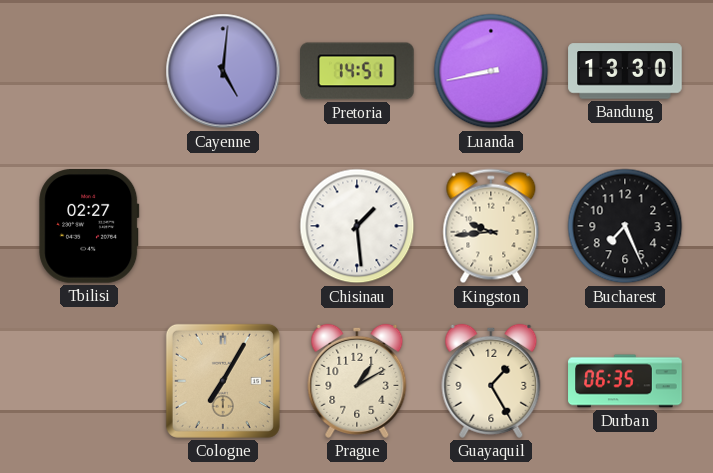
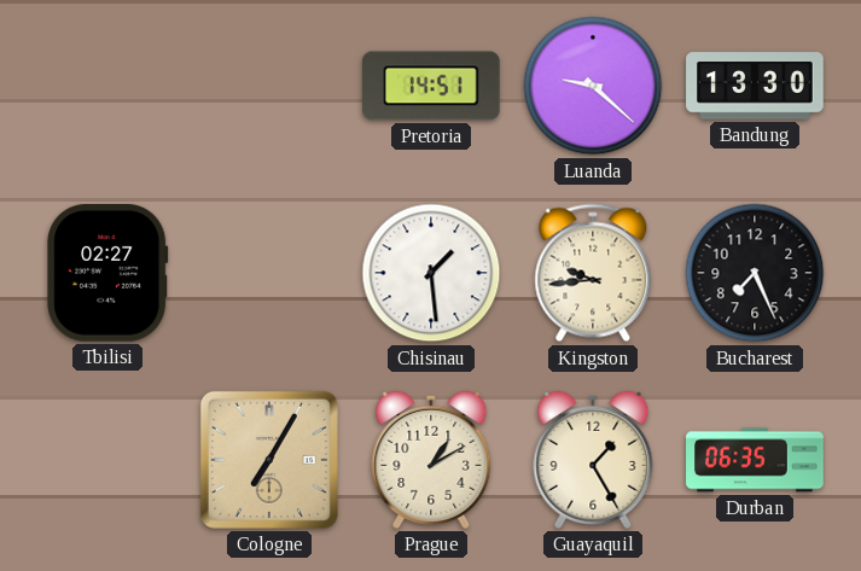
Cayenne: 5:01 -> none
Luanda: 8:43 -> 9:22
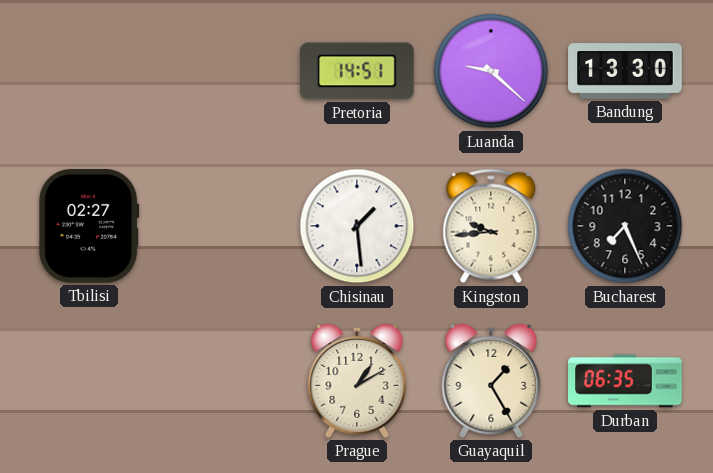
Cologne: 7:05 -> none
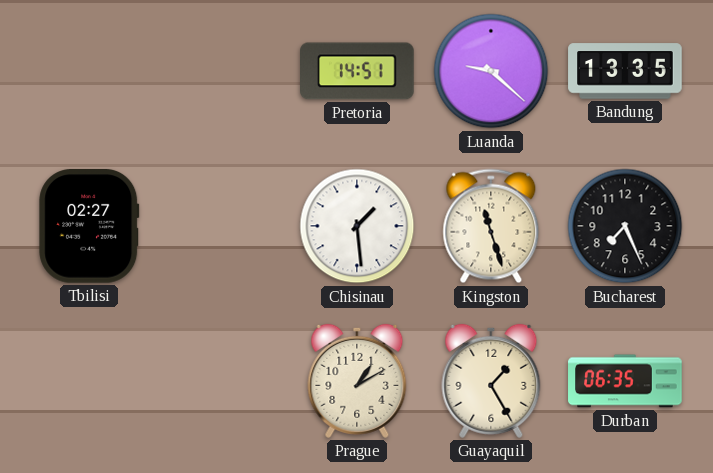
Bandung: 13:30 -> 13:35
Kingston: 9:44 -> 11:27
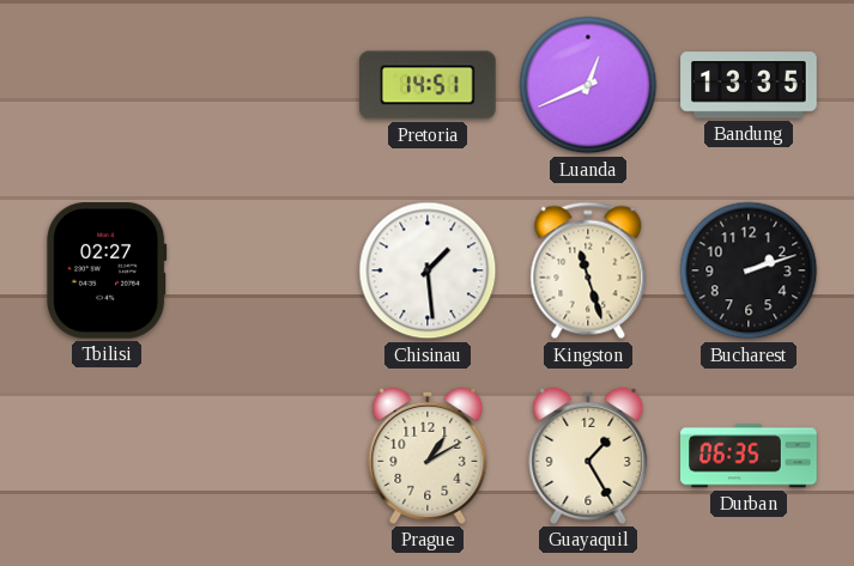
Luanda: 9:22 -> 12:41
Bucharest: 7:26 -> 2:12
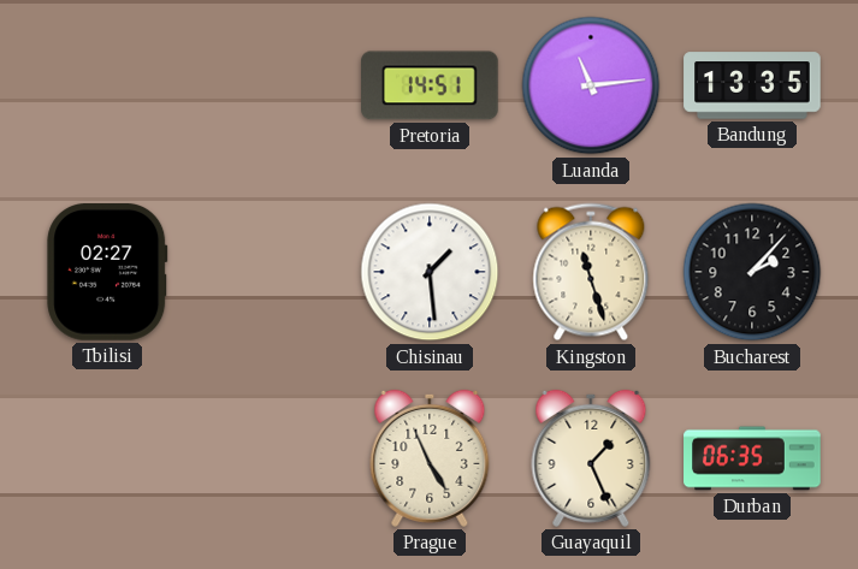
Luanda: 12:41 -> 11:14
Bucharest: 2:12 -> 2:07
Prague: 1:10 -> 4:56
Guayaquil: 1:25 -> 1:26
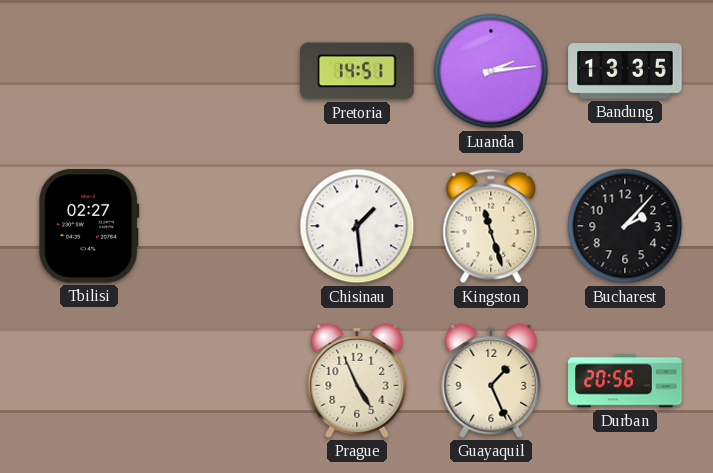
Luanda: 11:14 -> 2:14
Durban: 06:35 -> 20:56
